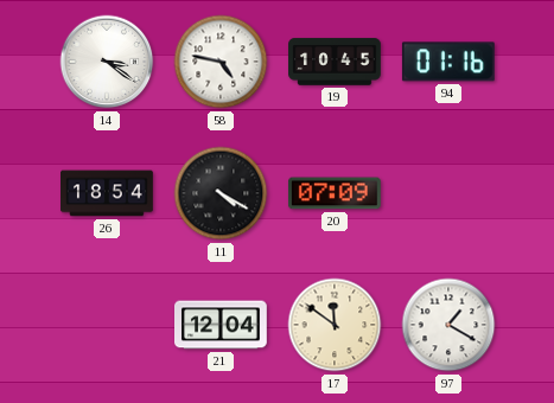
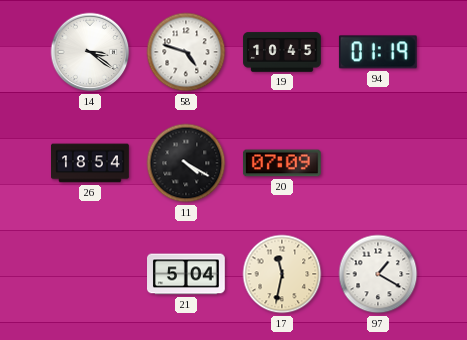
58: 4:47 -> 4:48
94: 01:16 -> 01:19
21: 12:04 -> 5:04
17: 11:51 -> 11:32
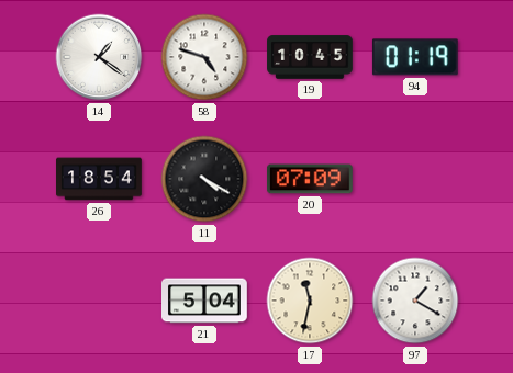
14: 3:21 -> 1:21
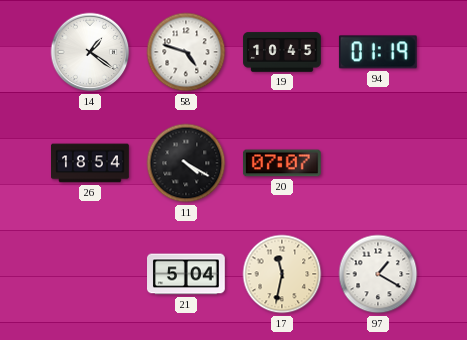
20: 07:09 -> 07:07
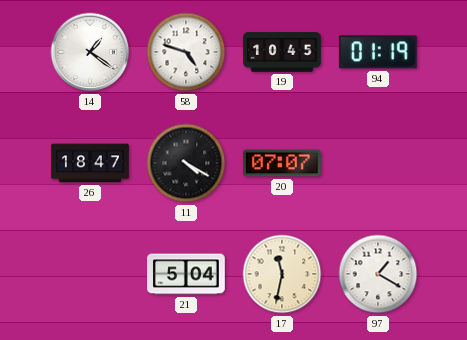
26: 18:54 -> 18:47
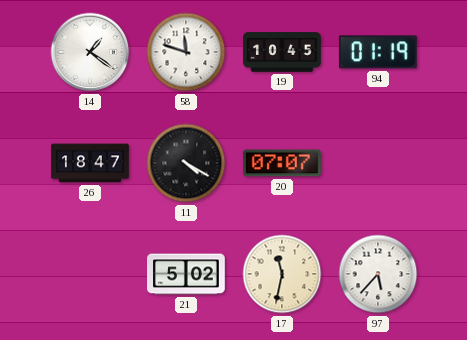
58: 4:48 -> 11:48
21: 5:04 -> 5:02
97: 1:20 -> 5:37
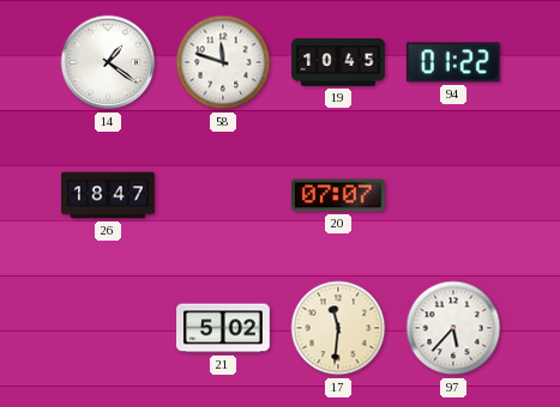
94: 01:19 -> 01:22
11: 4:20 -> none
17: 11:32 -> 11:31
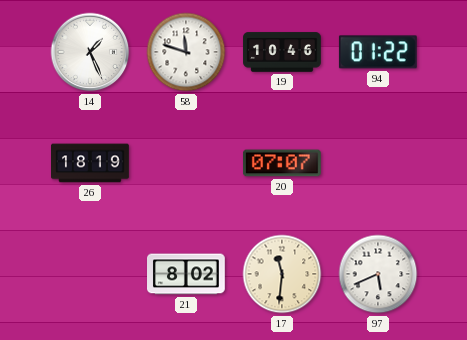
14: 1:21 -> 1:26
19: 10:45 -> 10:46
26: 18:47 -> 18:19
21: 5:02 -> 8:02
97: 5:37 -> 5:41
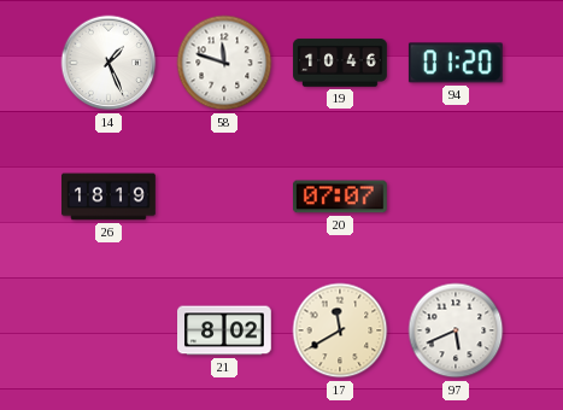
94: 01:22 -> 01:20
17: 11:31 -> 11:40
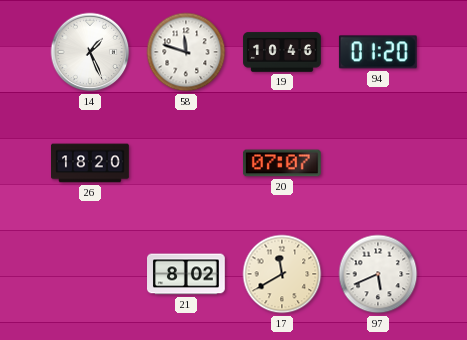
26: 18:19 -> 18:20
